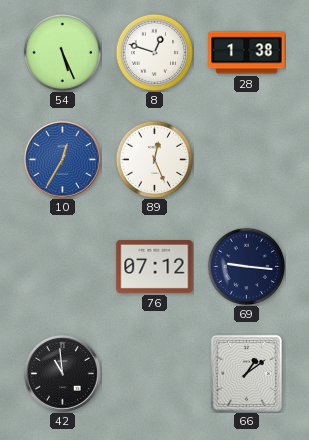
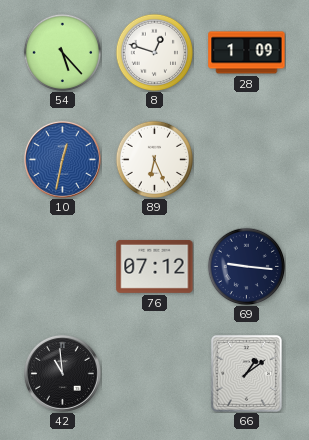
54: 5:26 -> 5:23
28: 1:38 -> 1:09
10: 12:35 -> 12:32
89: 12:26 -> 6:26
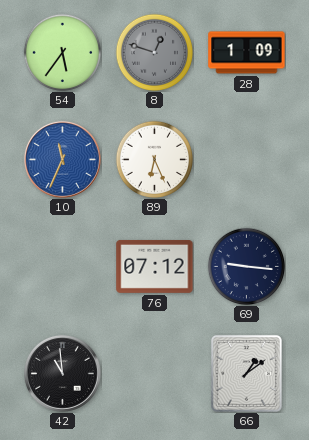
54: 5:23 -> 5:36
8 dial: white -> grey
10: 12:32 -> 11:34
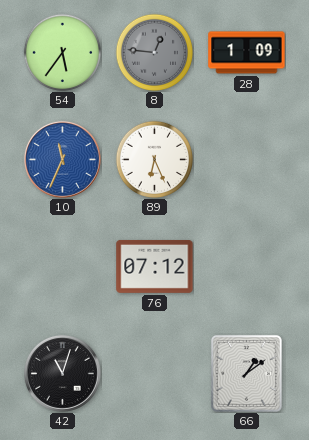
8: 12:48 -> 12:46
69: 9:16 -> none
42: 10:59 -> 11:03
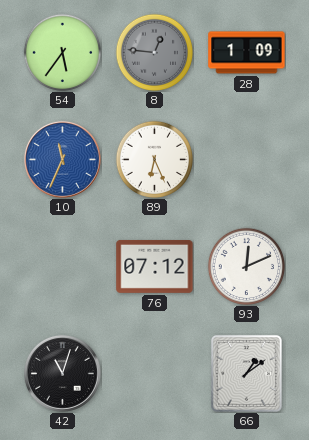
93: none -> 12:11
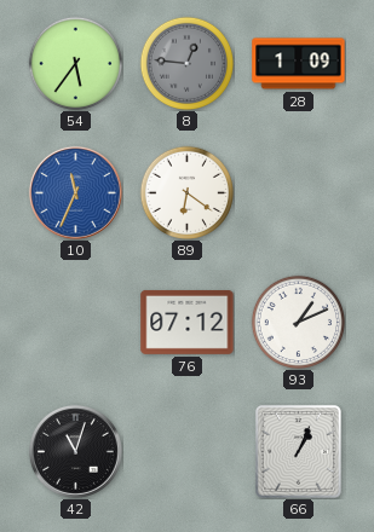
89: 6:26 -> 6:21
93: 12:11 -> 1:11
66: 1:09 -> 1:04
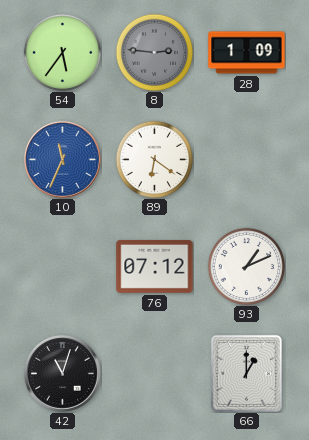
8: 12:46 -> 2:46
66: 1:04 -> 1:00
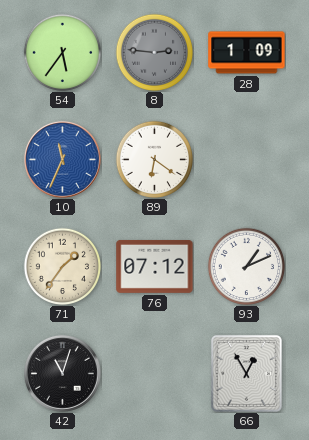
71: none -> 1:36
66: 1:00 -> 12:55
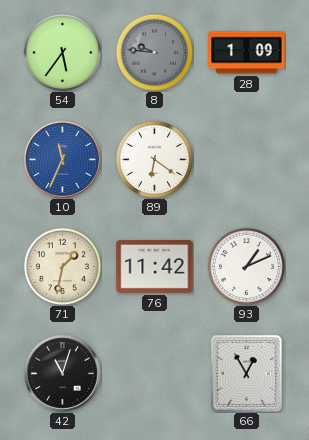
8: 2:46 -> 9:46
71: 1:36 -> 1:32
76: 07:12 -> 11:42
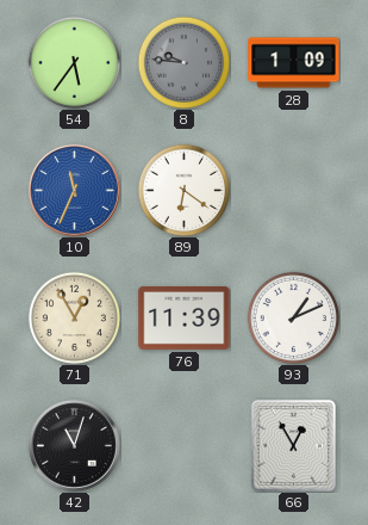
71: 1:32 -> 12:55
76: 11:42 -> 11:39
